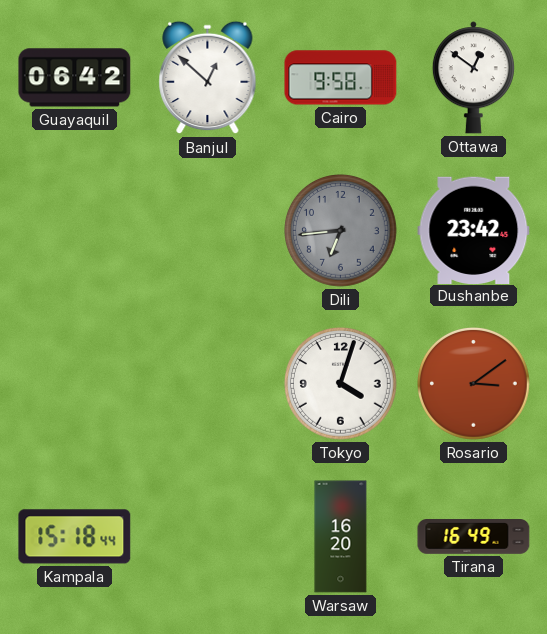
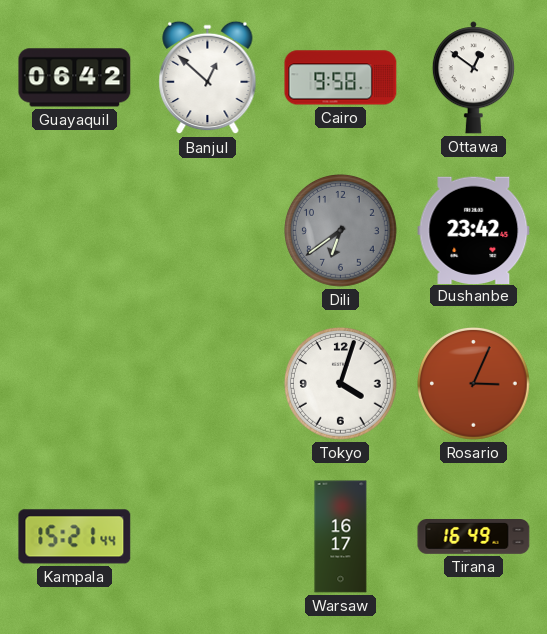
Dili: 6:44 -> 6:39
Rosario: 3:09 -> 3:04
Kampala: 15:18 -> 15:21
Warsaw: 16:20 -> 16:17
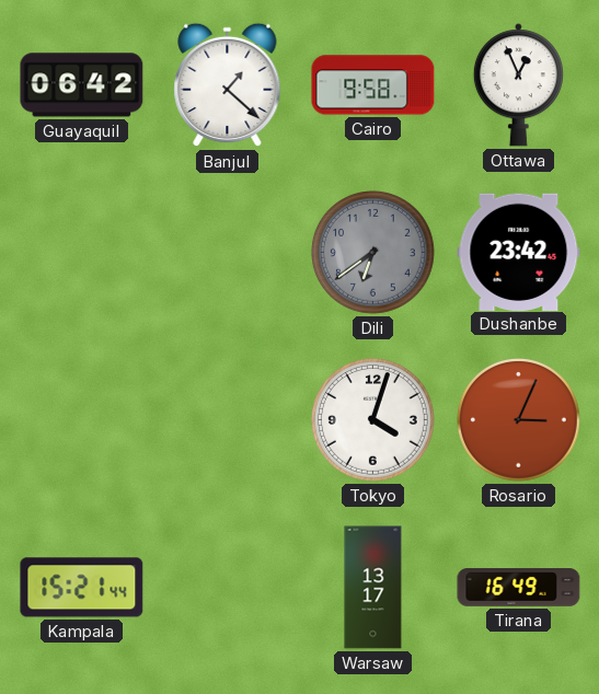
Banjul: 12:52 -> 1:22
Ottawa: 12:51 -> 12:56
Warsaw: 16:17 -> 13:17
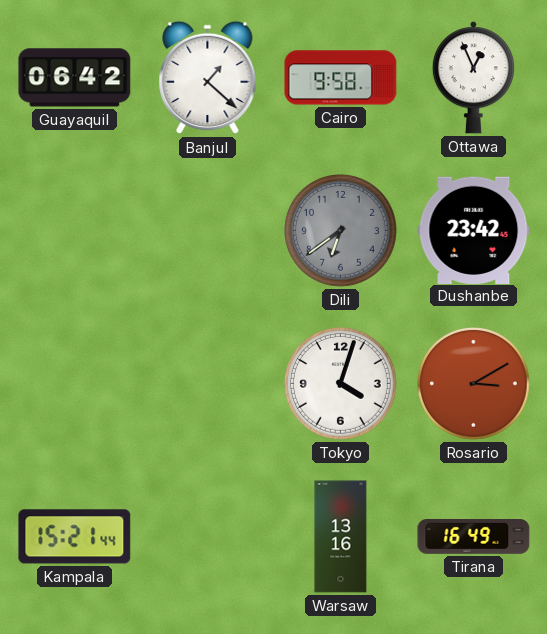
Rosario: 3:04 -> 3:10
Warsaw: 13:17 -> 13:16
